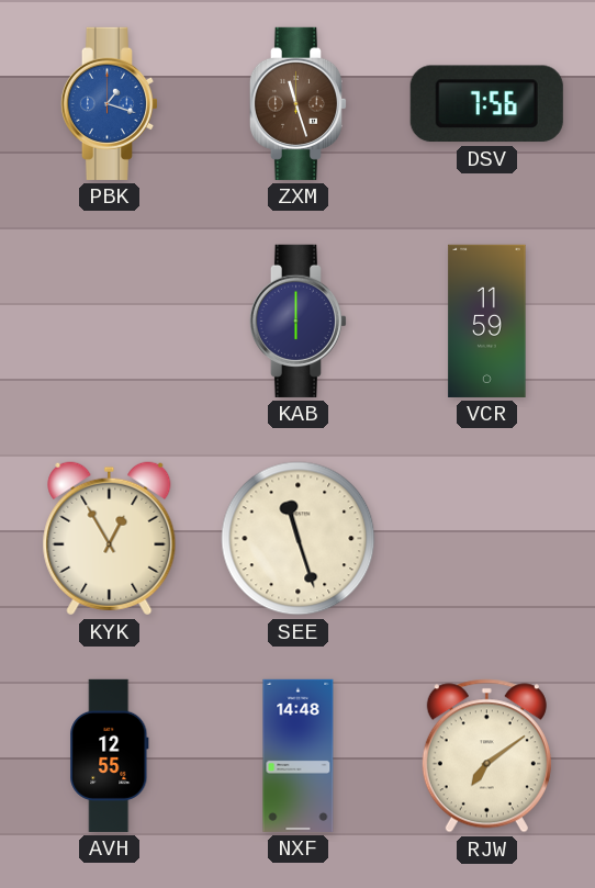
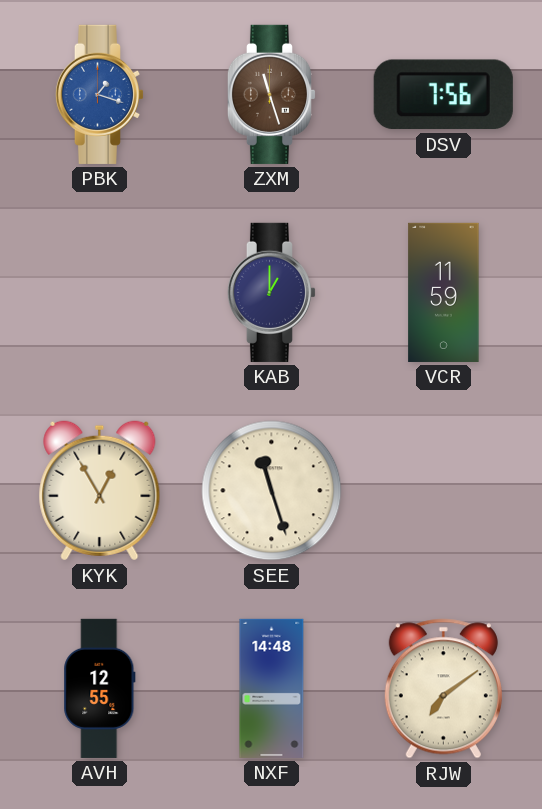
KAB: 6:00 -> 1:00
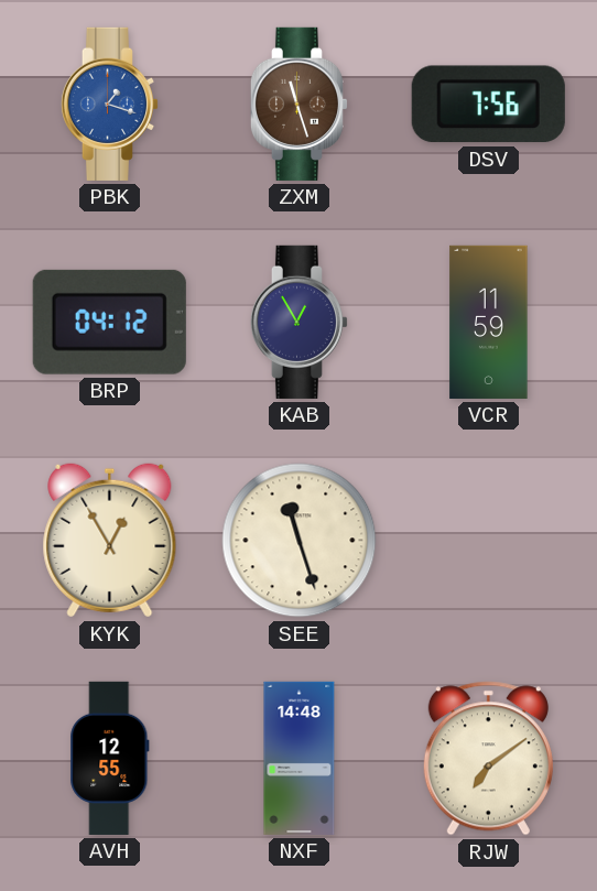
BRP: none -> 04:12
KAB: 1:00 -> 12:55
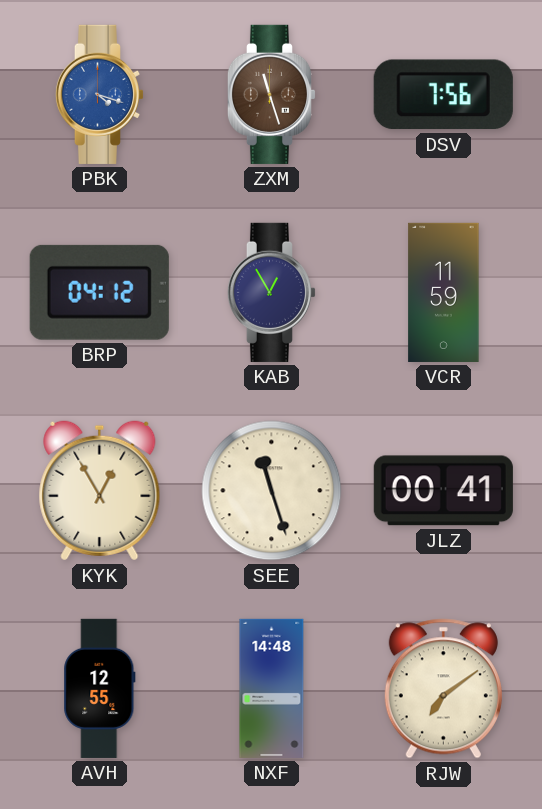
PBK: 1:18 -> 4:18
JLZ: none -> 00:41
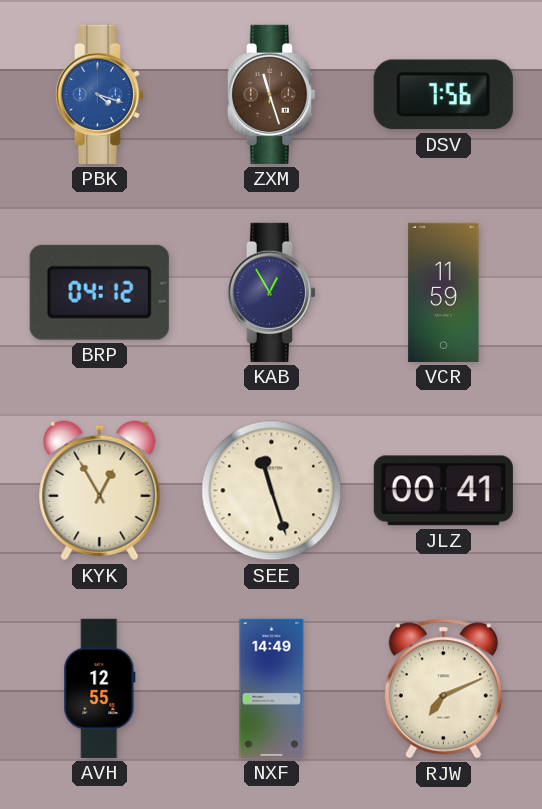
NXF: 14:48 -> 14:49
RJW: 7:09 -> 7:11
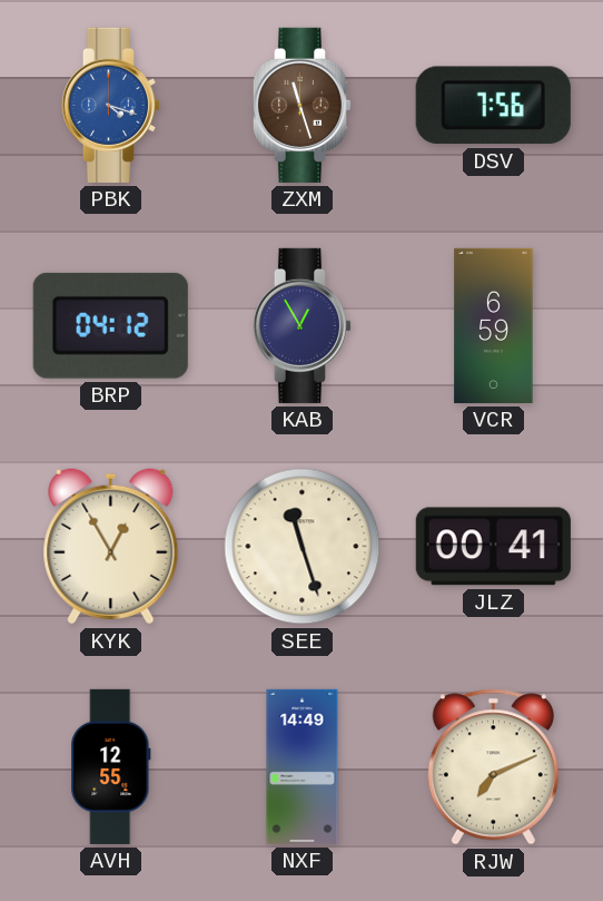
VCR: 11:59 -> 6:59
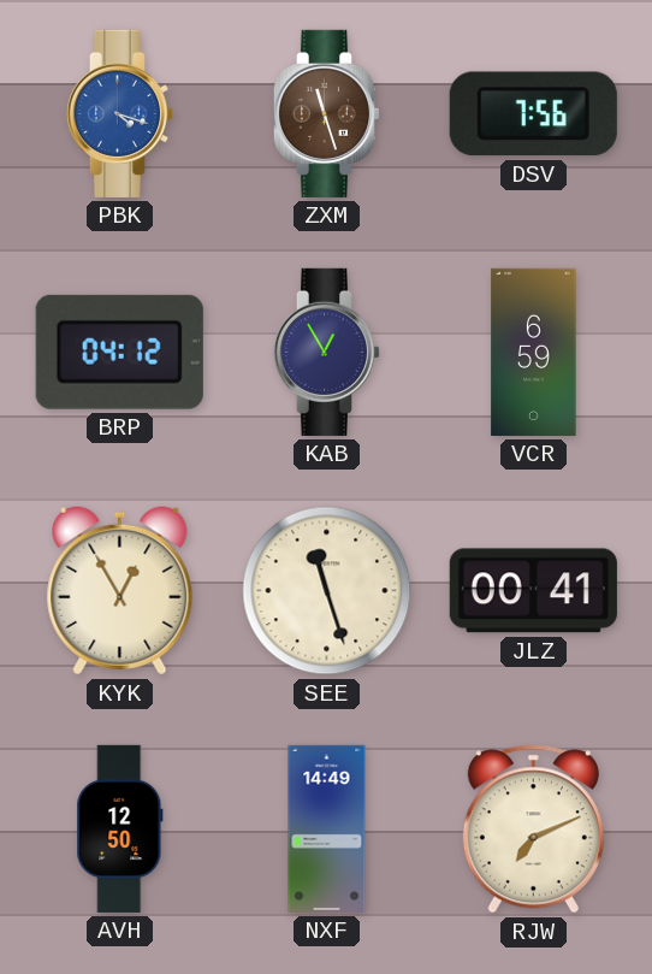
AVH: 12:55 -> 12:50
